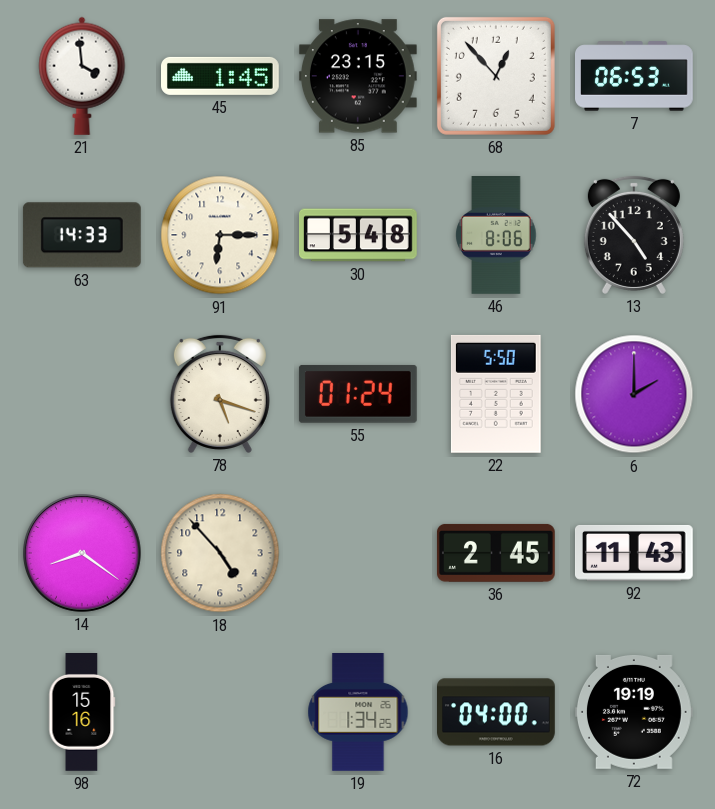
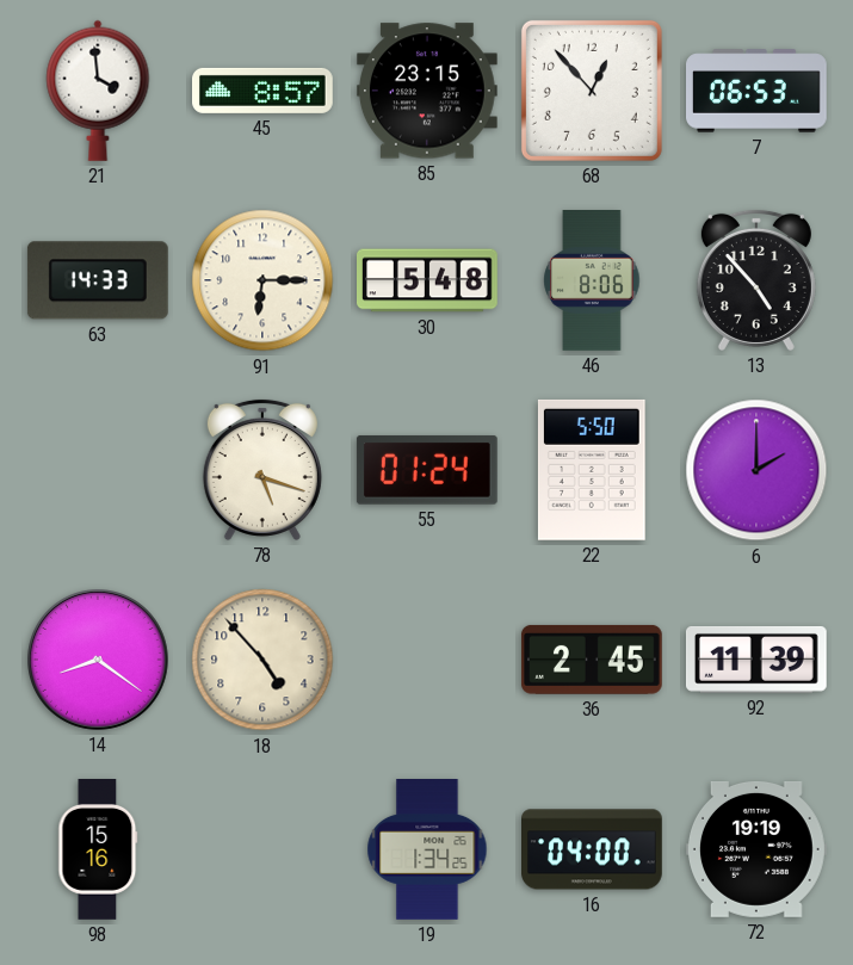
45: 1:45 -> 8:57
92: 11:43 -> 11:39
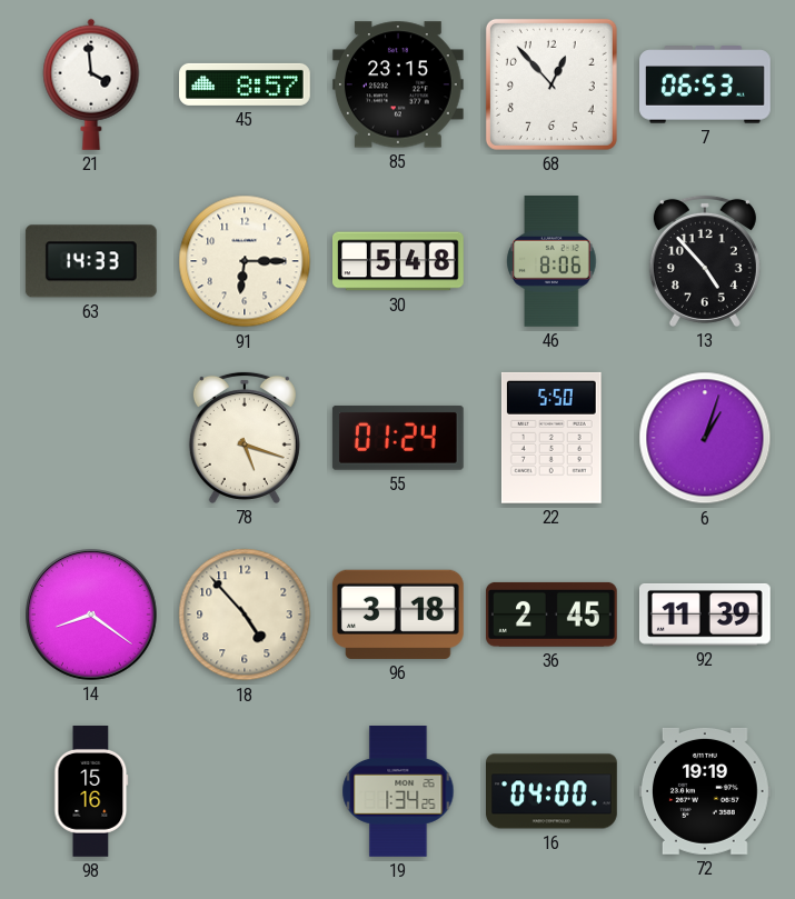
6: 2:00 -> 1:03
96: none -> 3:18
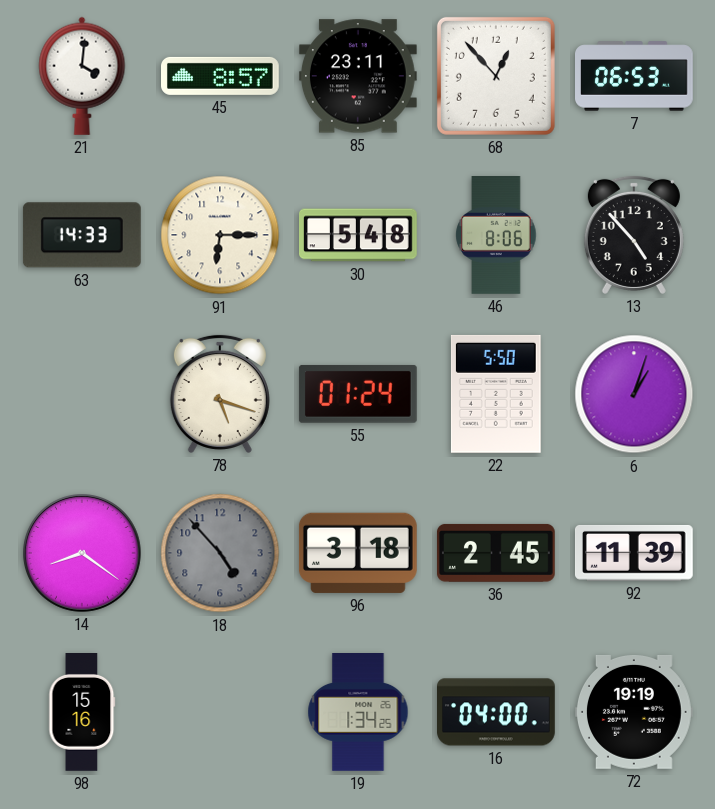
21: 3:59 -> 4:01
85: 23:15 -> 23:11
18 dial: cream -> grey
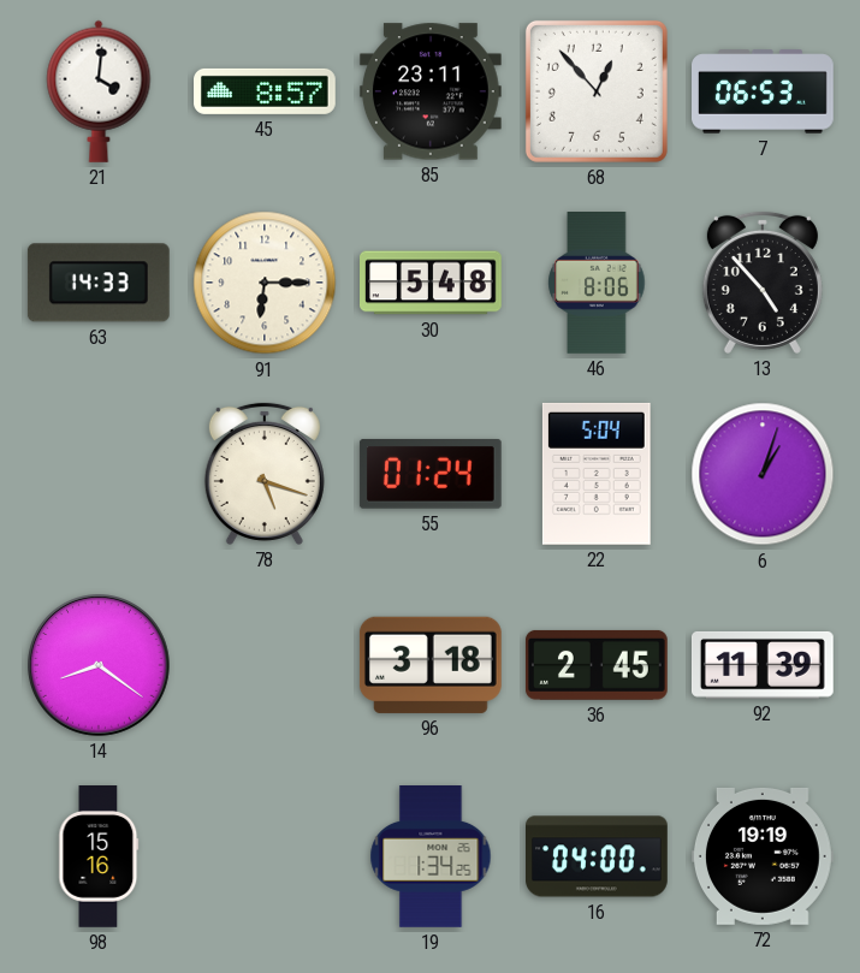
22: 5:50 -> 5:04
18: 4:53 -> none
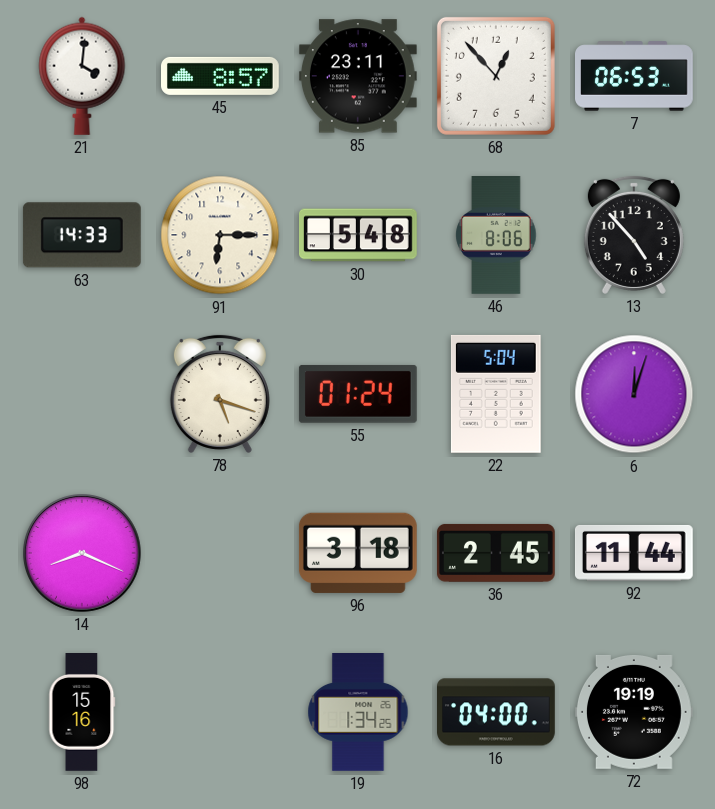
6: 1:03 -> 12:03
14: 8:21 -> 8:19
92: 11:39 -> 11:44
